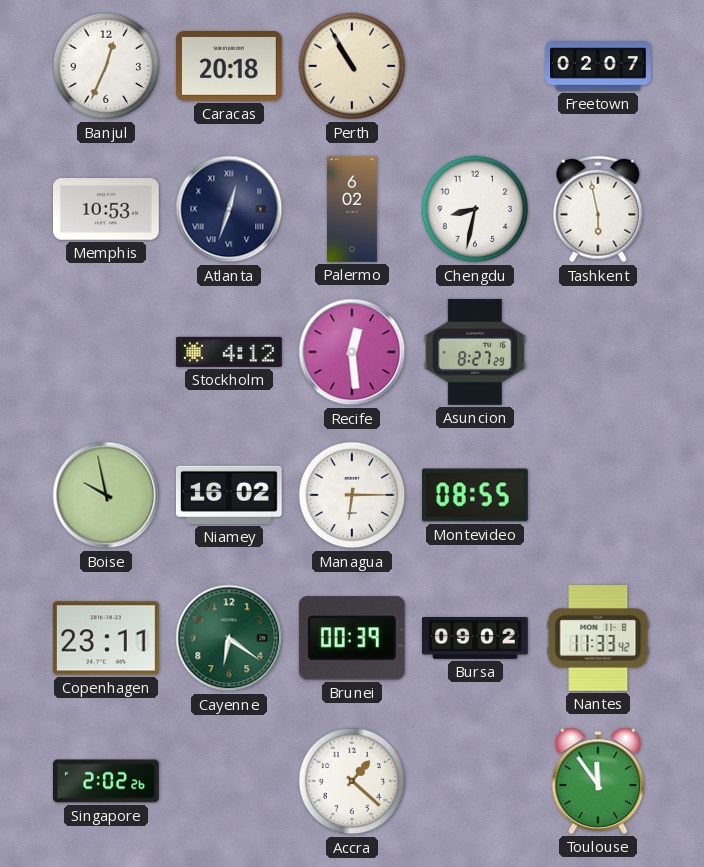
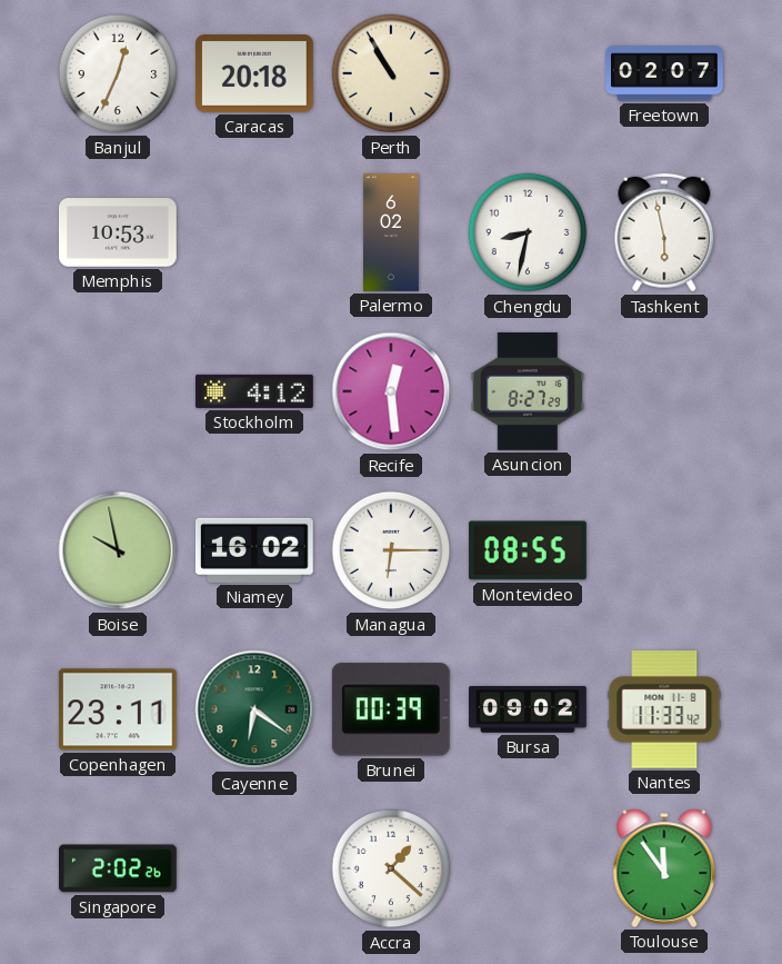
Atlanta: 12:33 -> none
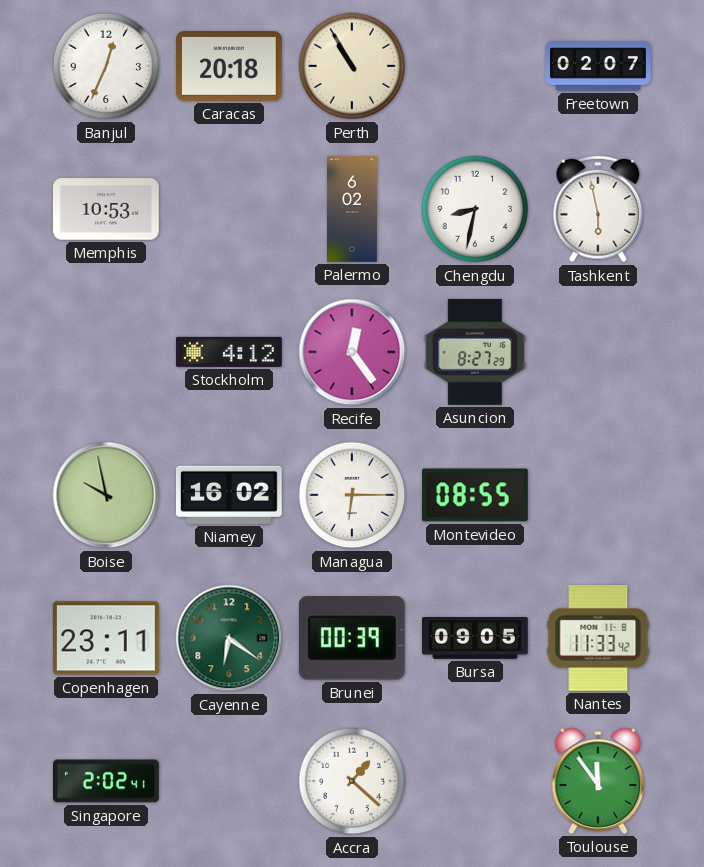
Recife: 12:29 -> 12:24
Bursa: 09:02 -> 09:05
Singapore: 2:02:26 -> 2:02:41
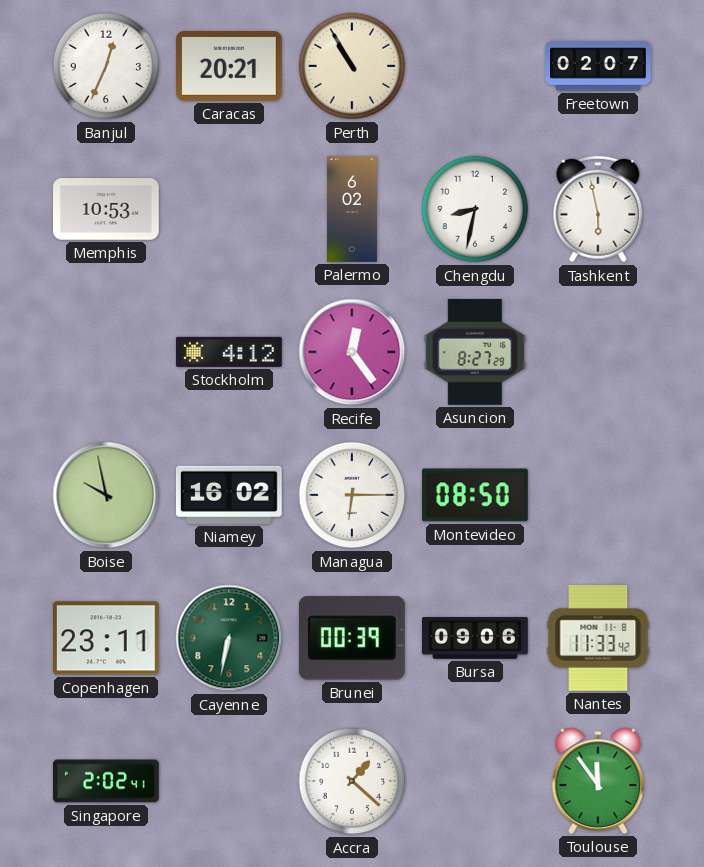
Caracas: 20:18 -> 20:21
Montevideo: 08:55 -> 08:50
Cayenne: 6:21 -> 6:32
Bursa: 09:05 -> 09:06
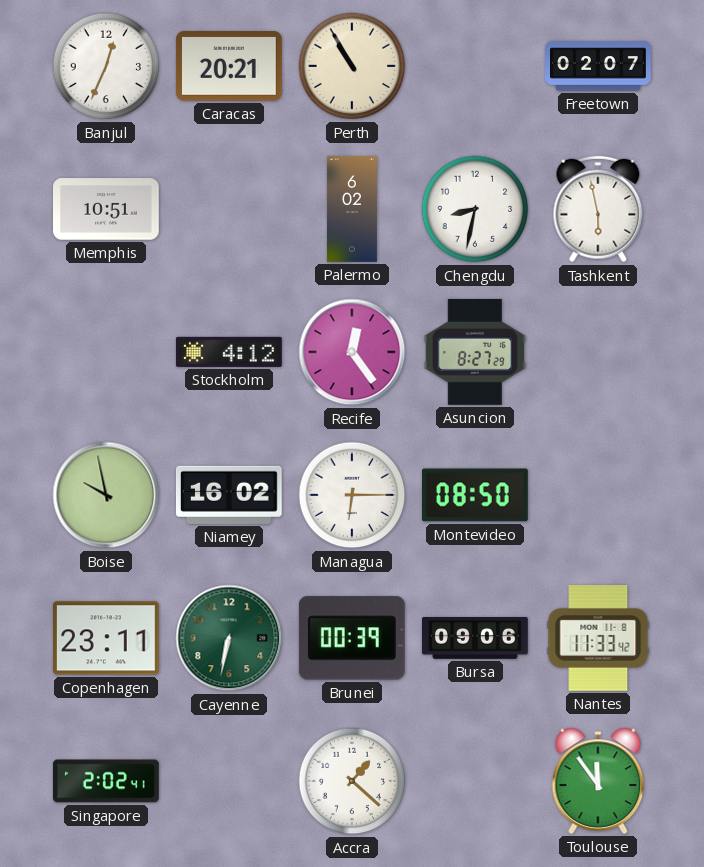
Memphis: 10:53 -> 10:51
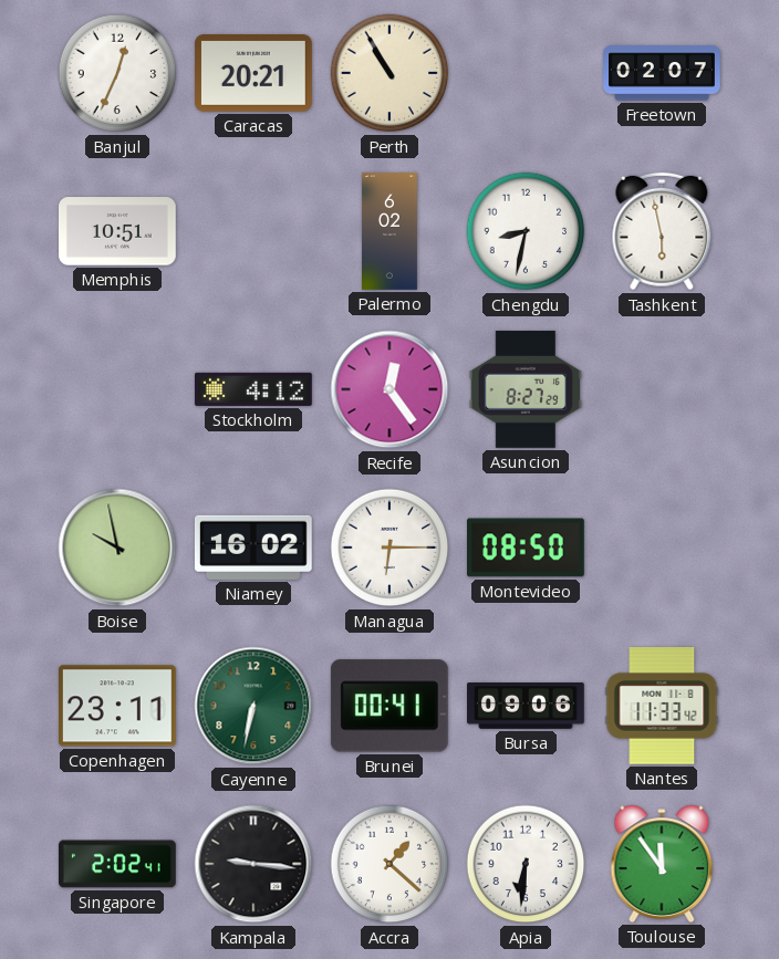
Brunei: 00:39 -> 00:41
Kampala: none -> 9:16
Apia: none -> 6:31
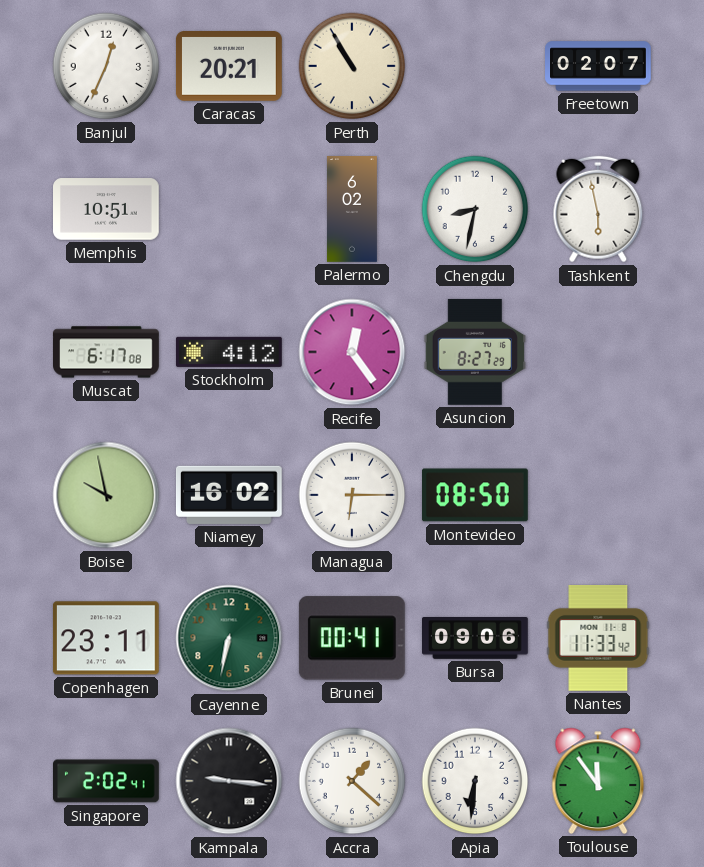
Muscat: none -> 6:17
